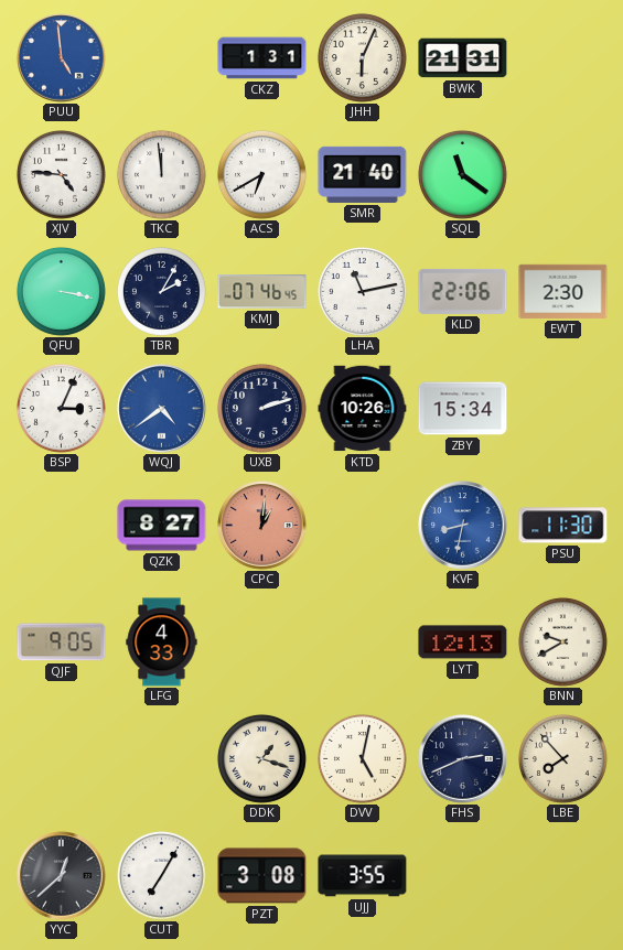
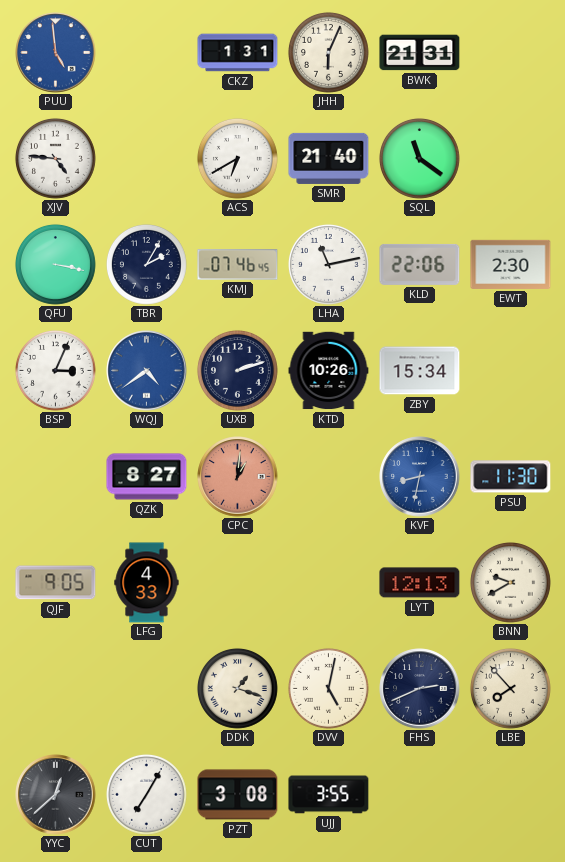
TKC: 11:59 -> none
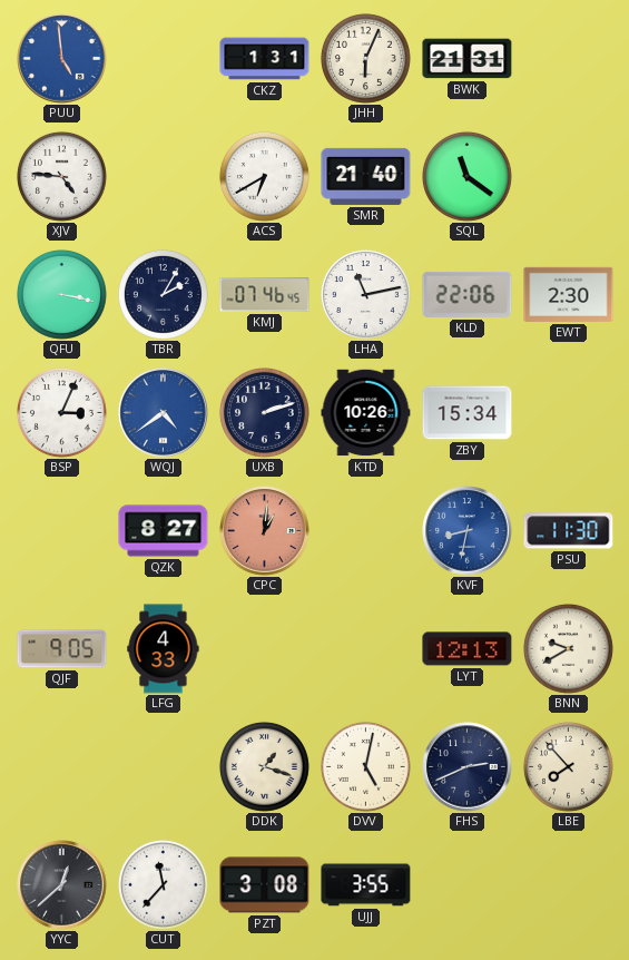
CUT: 7:05 -> 11:37
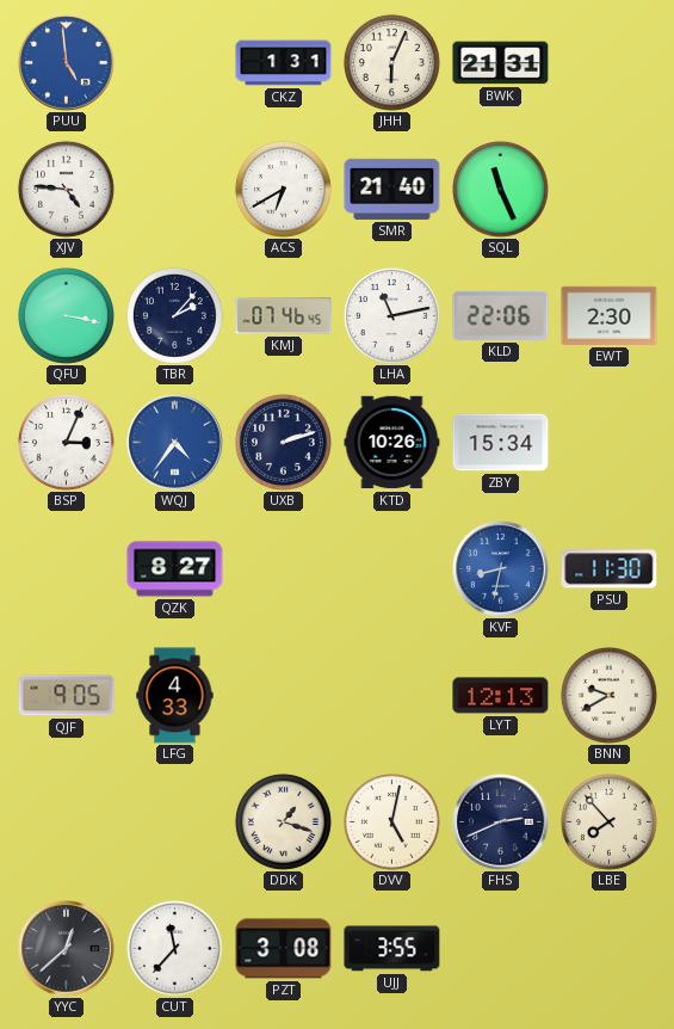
SQL: 11:21 -> 11:26
TBR: 2:05 -> 2:07
WQJ: 4:39 -> 4:36
CPC: 1:01 -> none
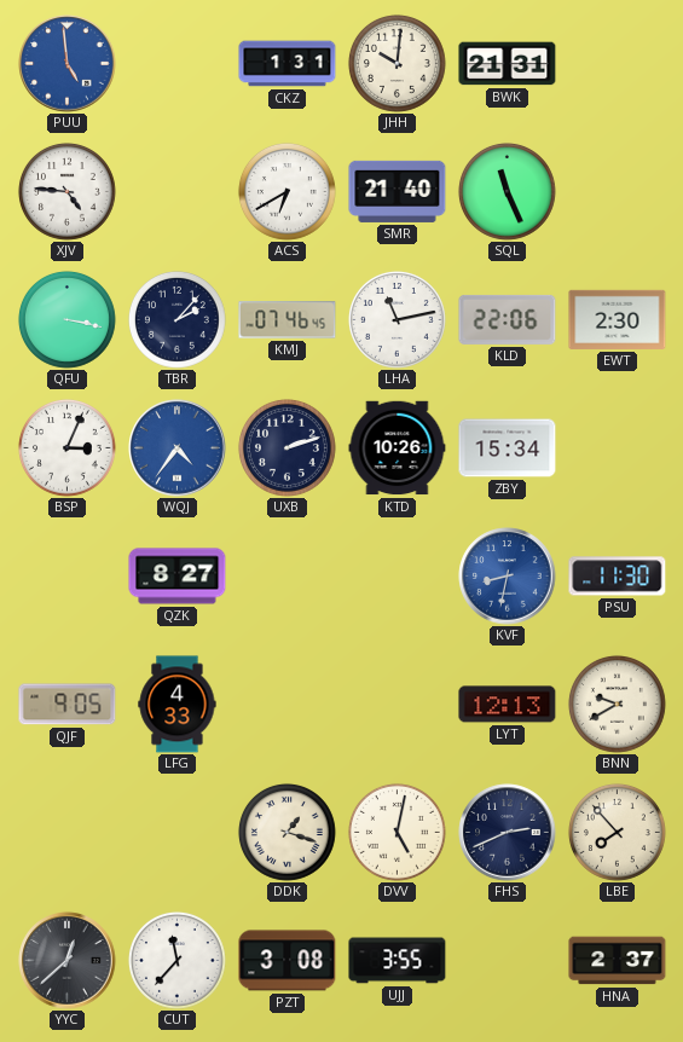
JHH: 6:04 -> 10:01
HNA: none -> 2:37
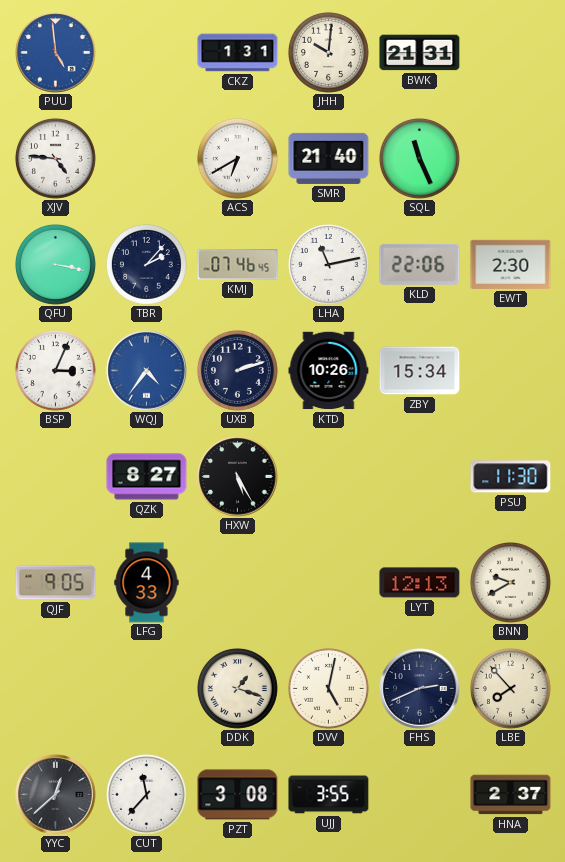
HXW: none -> 5:25
KVF: 8:32 -> none
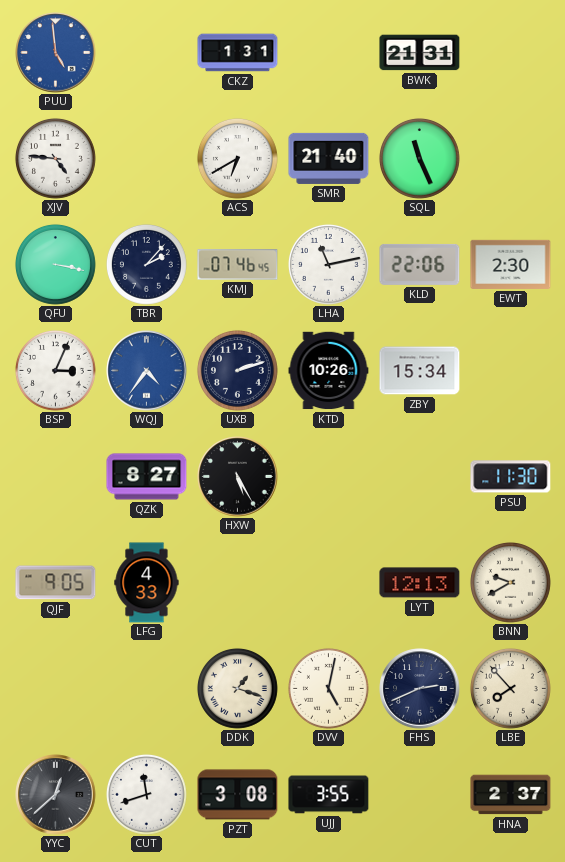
JHH: 10:01 -> none
CUT: 11:37 -> 11:42
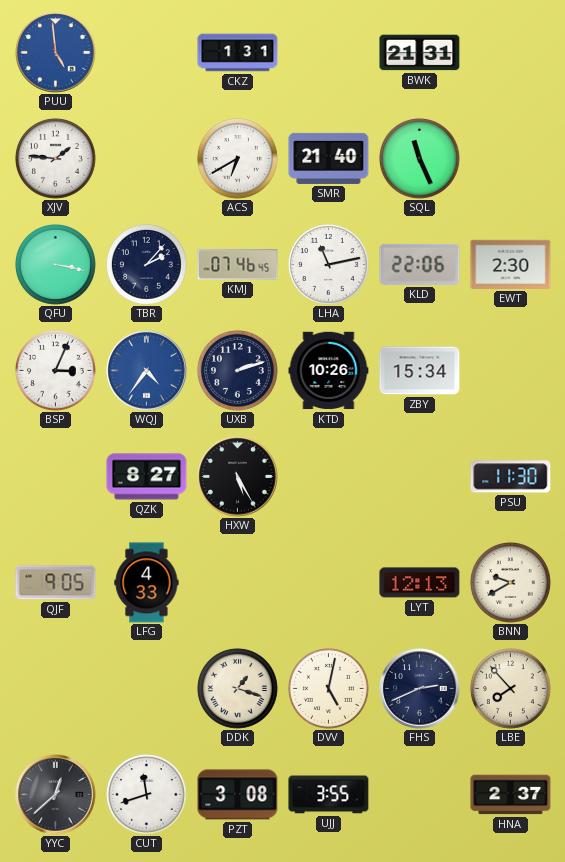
XJV: 4:46 -> 1:46
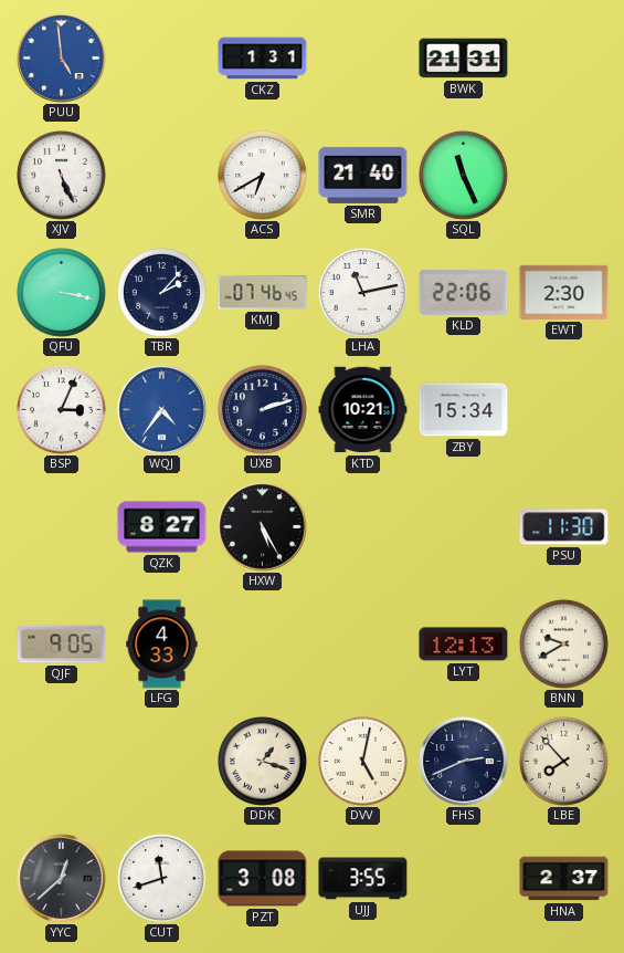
XJV: 1:46 -> 5:26
KTD: 10:26 -> 10:21
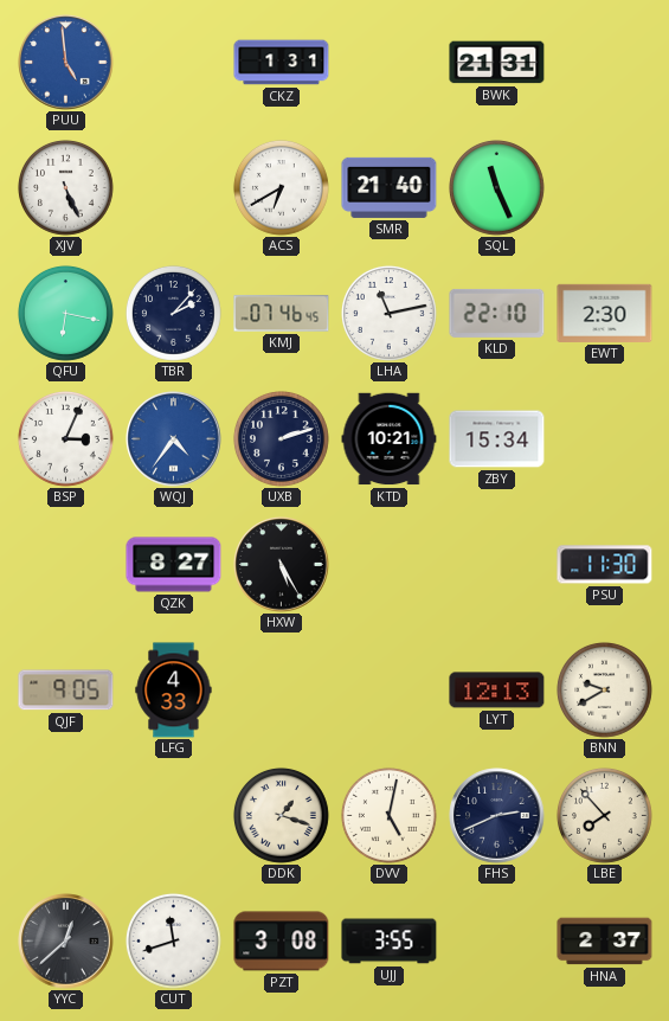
QFU: 3:17 -> 6:17
KLD: 22:06 -> 22:10
